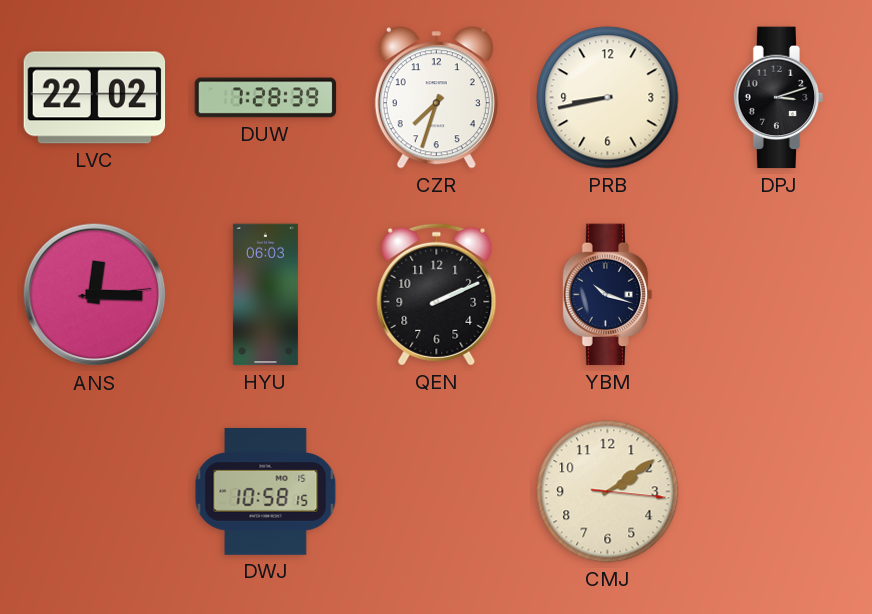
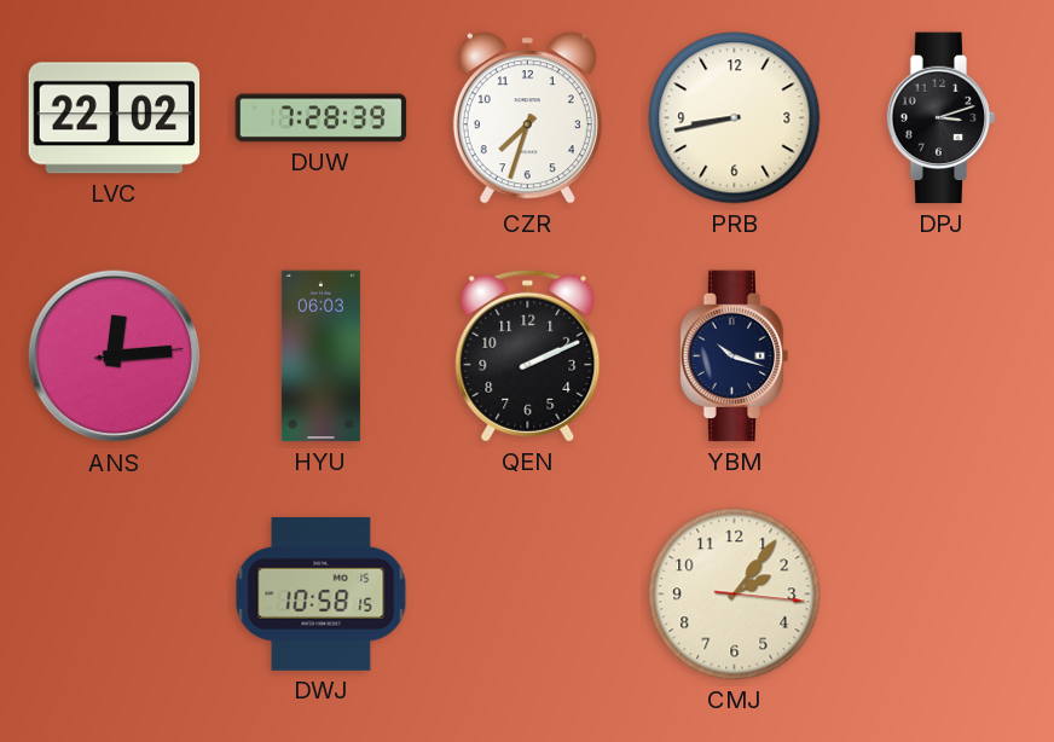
ANS: 12:15 -> 12:14
CMJ: 2:09 -> 2:06
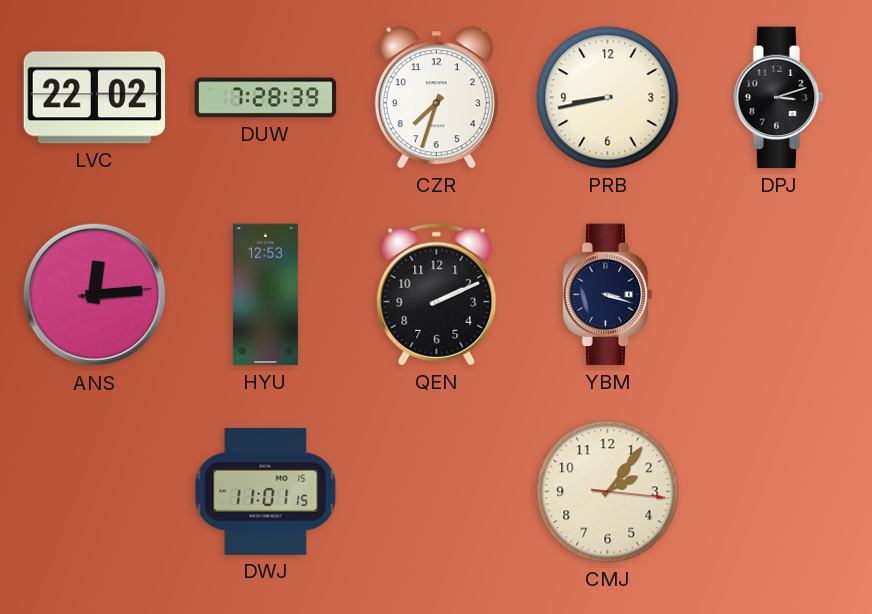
HYU: 06:03 -> 12:53
YBM: 10:18 -> 3:18
DWJ: 10:58 -> 11:01
